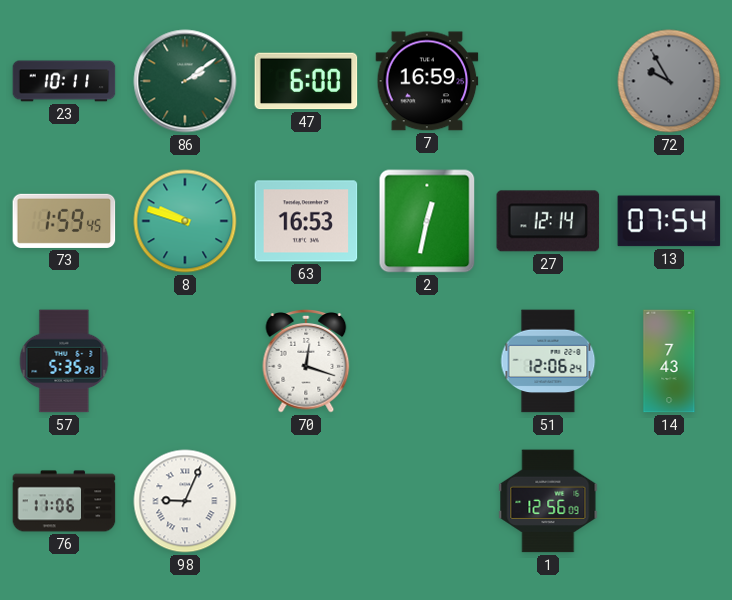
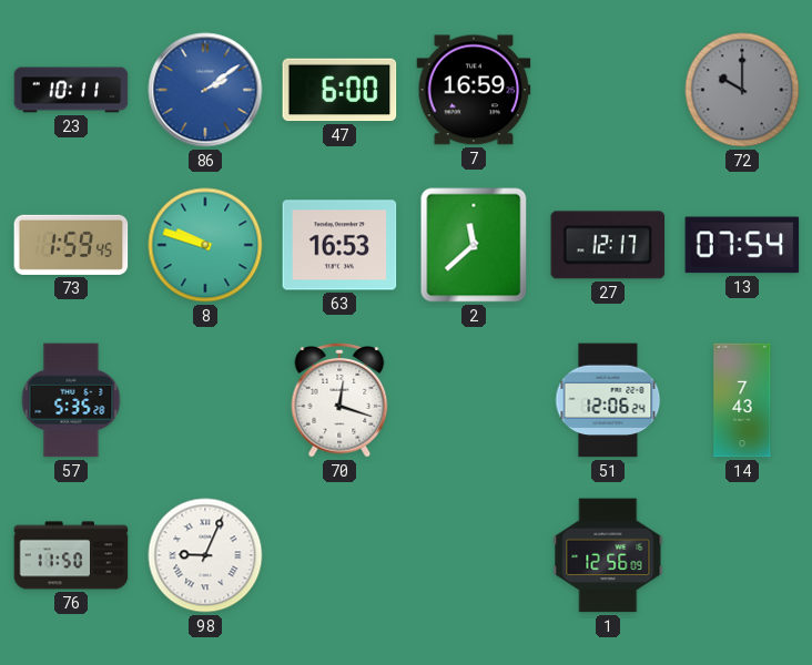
86 dial: green -> blue
72: 9:55 -> 10:00
2: 12:32 -> 11:38
27: 12:14 -> 12:17
76: 11:06 -> 11:50
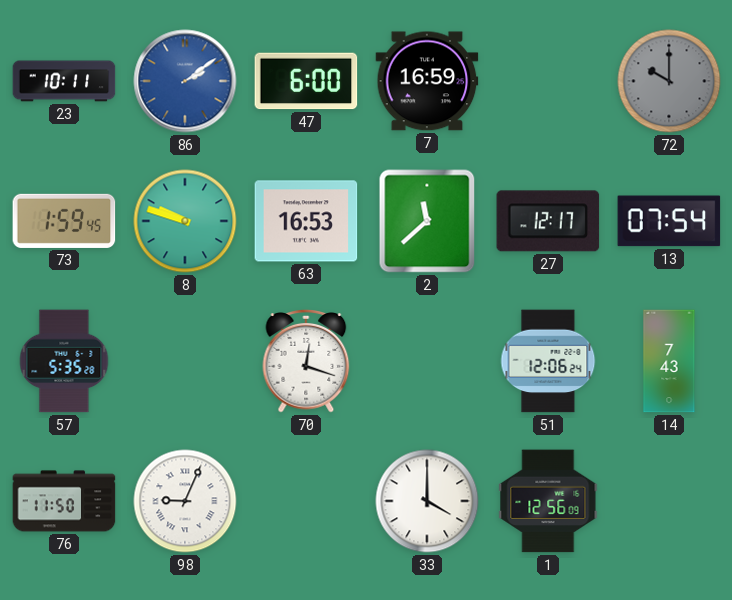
33: none -> 4:00
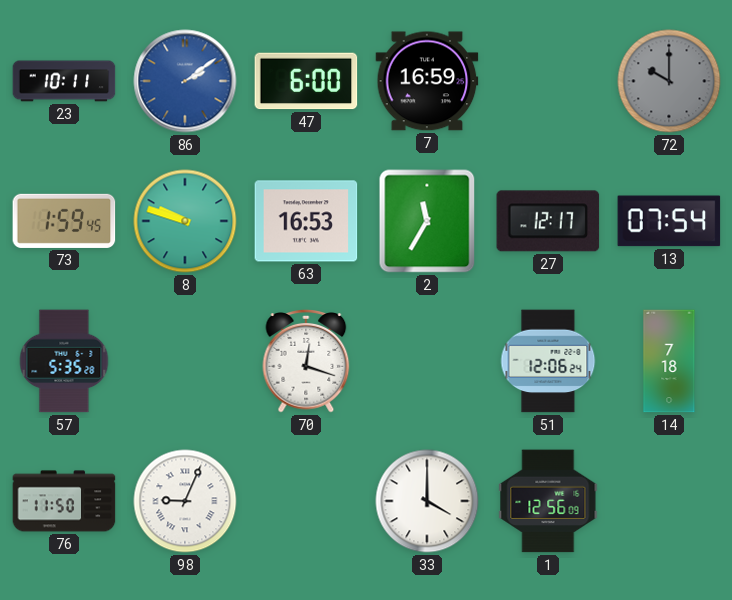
2: 11:38 -> 11:35
14: 7:43 -> 7:18
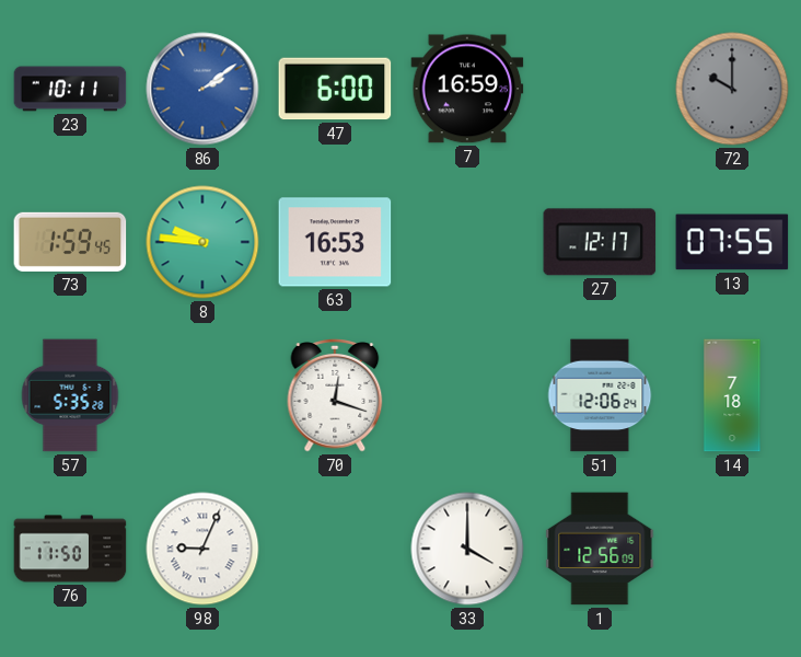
8: 9:48 -> 9:46
2: 11:35 -> none
13: 07:54 -> 07:55
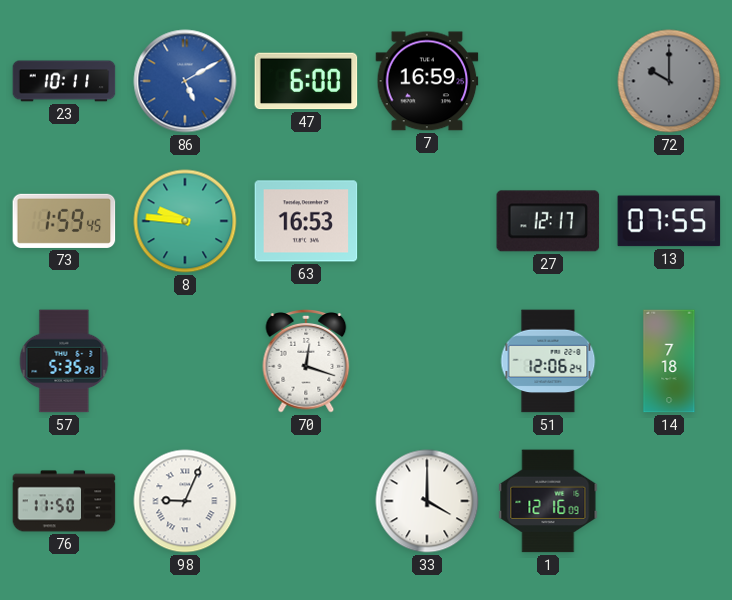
86: 2:09 -> 5:10
1: 12:56 -> 12:16
